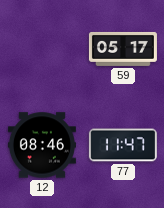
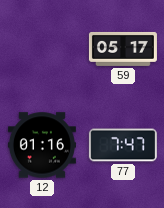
12: 08:46 -> 01:16
77: 11:47 -> 7:47
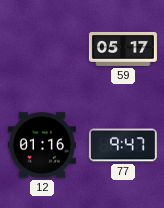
77: 7:47 -> 9:47
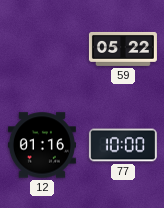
59: 05:17 -> 05:22
77: 9:47 -> 10:00
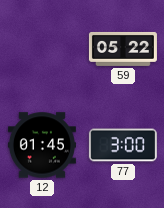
12: 01:16 -> 01:45
77: 10:00 -> 3:00
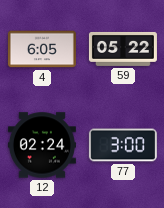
4: none -> 6:05
12: 01:45 -> 02:24
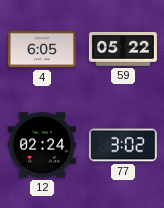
77: 3:00 -> 3:02
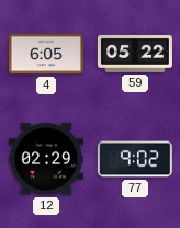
12: 02:24 -> 02:29
77: 3:02 -> 9:02
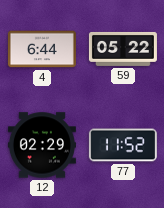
4: 6:05 -> 6:44
77: 9:02 -> 11:52
